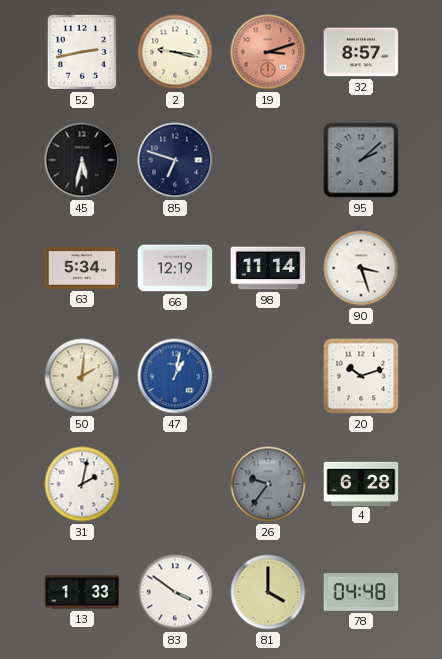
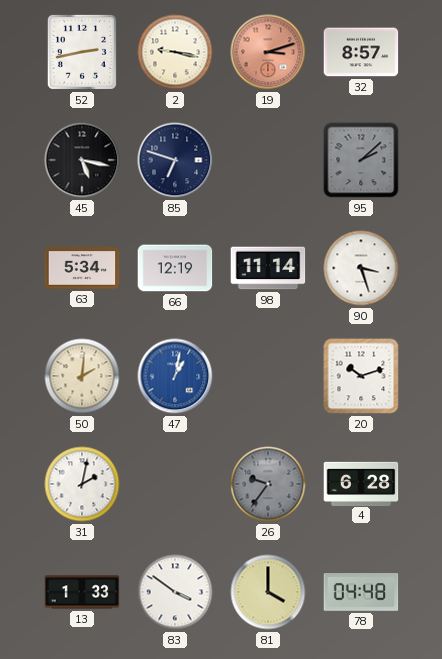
45: 5:32 -> 5:17
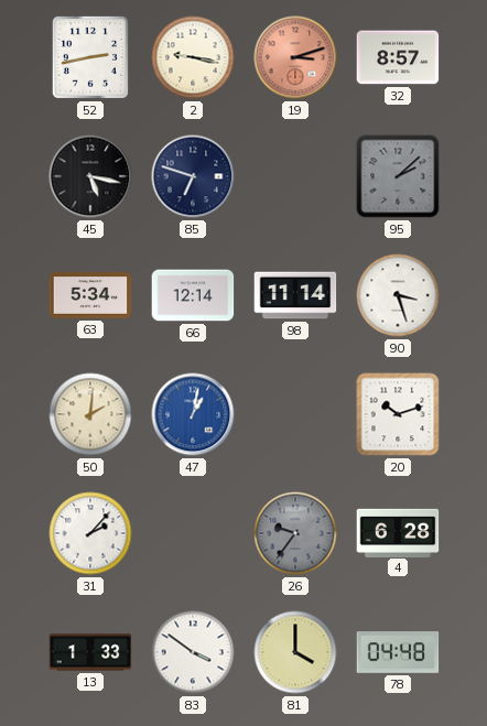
66: 12:19 -> 12:14
31: 2:02 -> 2:07
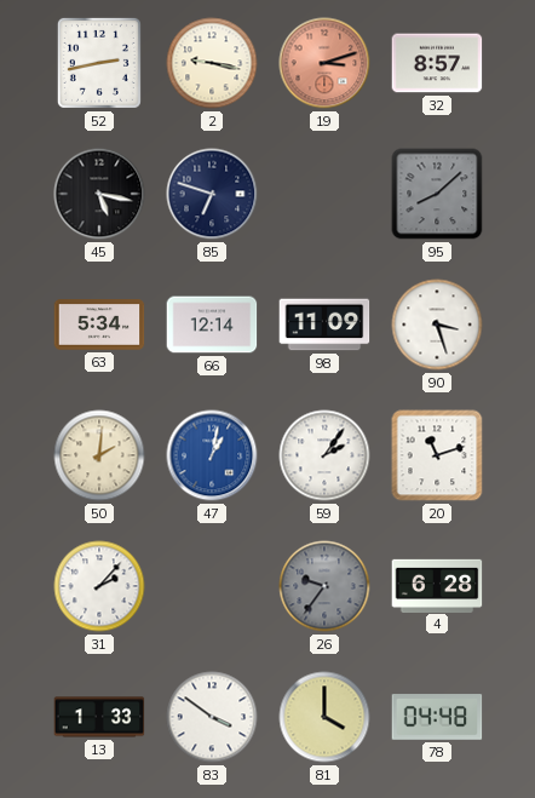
95: 2:08 -> 8:08
98: 11:14 -> 11:09
59: none -> 2:06
20: 10:12 -> 11:12
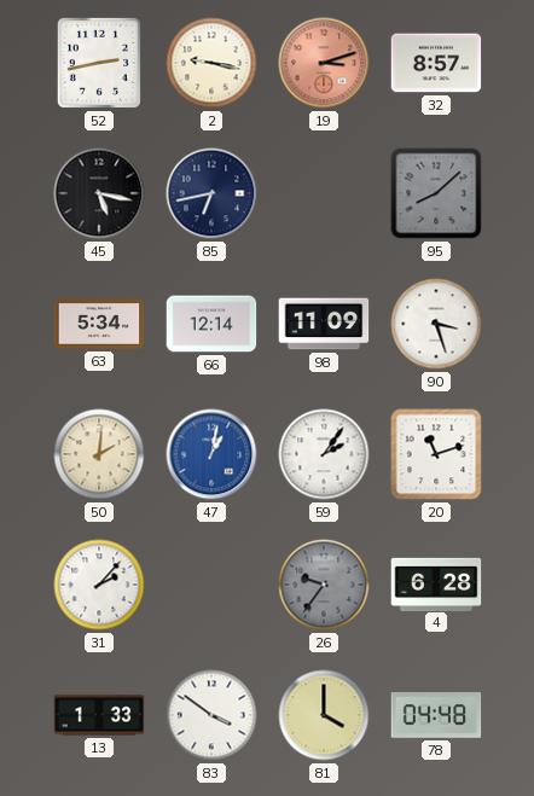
85: 6:48 -> 6:43
